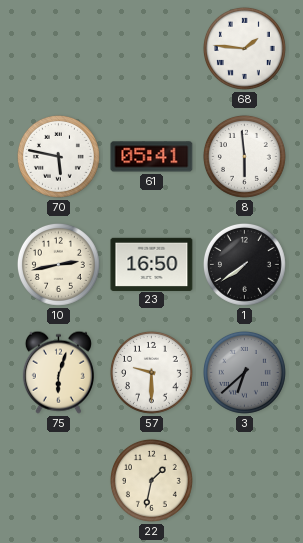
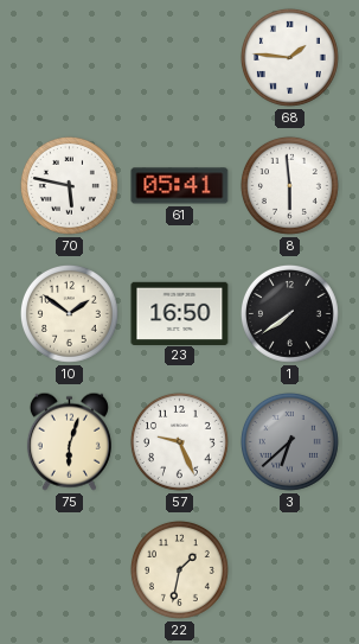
10: 2:43 -> 1:51
57: 9:30 -> 9:26
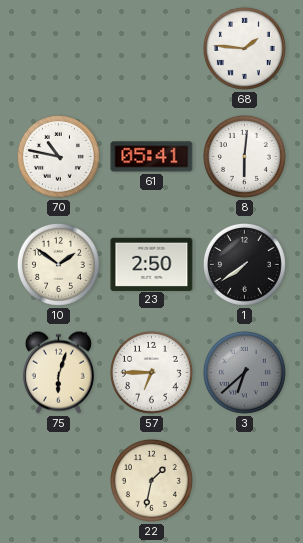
70: 5:47 -> 10:47
8: 5:59 -> 6:01
23: 16:50 -> 2:50
57: 9:26 -> 6:45
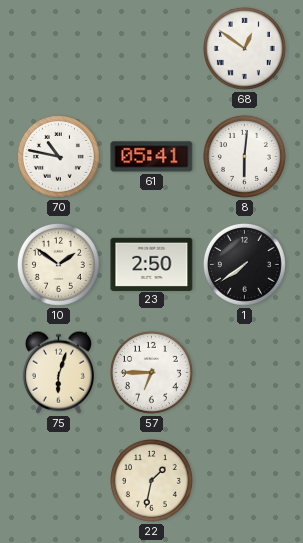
68: 1:46 -> 12:51
3: 6:38 -> none
